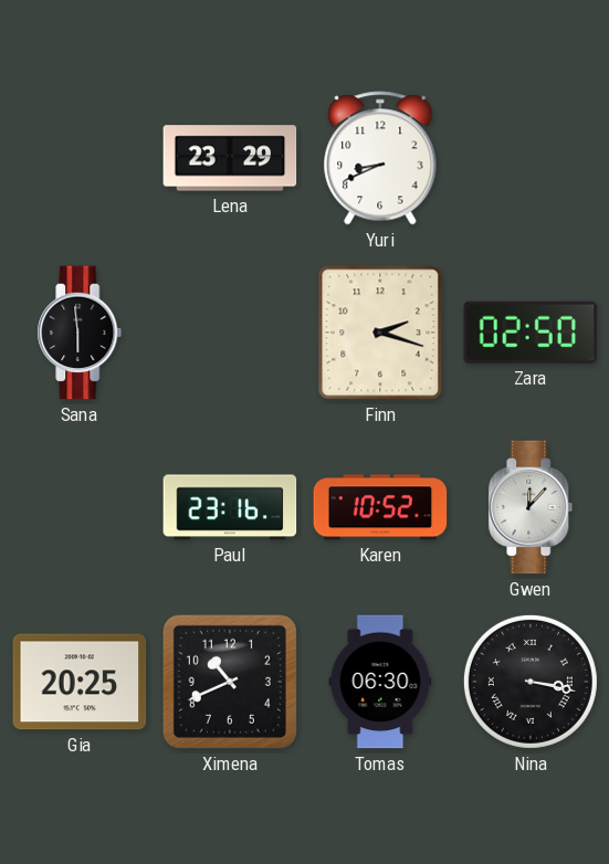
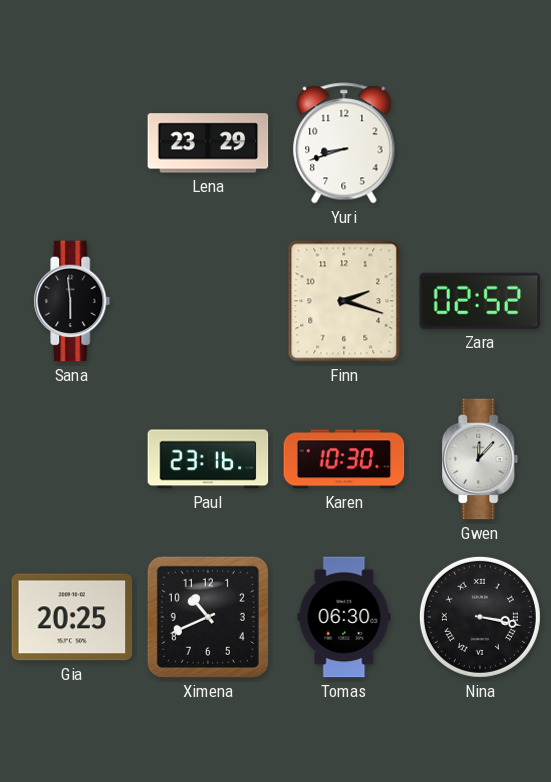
Yuri: 8:41 -> 8:42
Zara: 02:50 -> 02:52
Karen: 10:52 -> 10:30
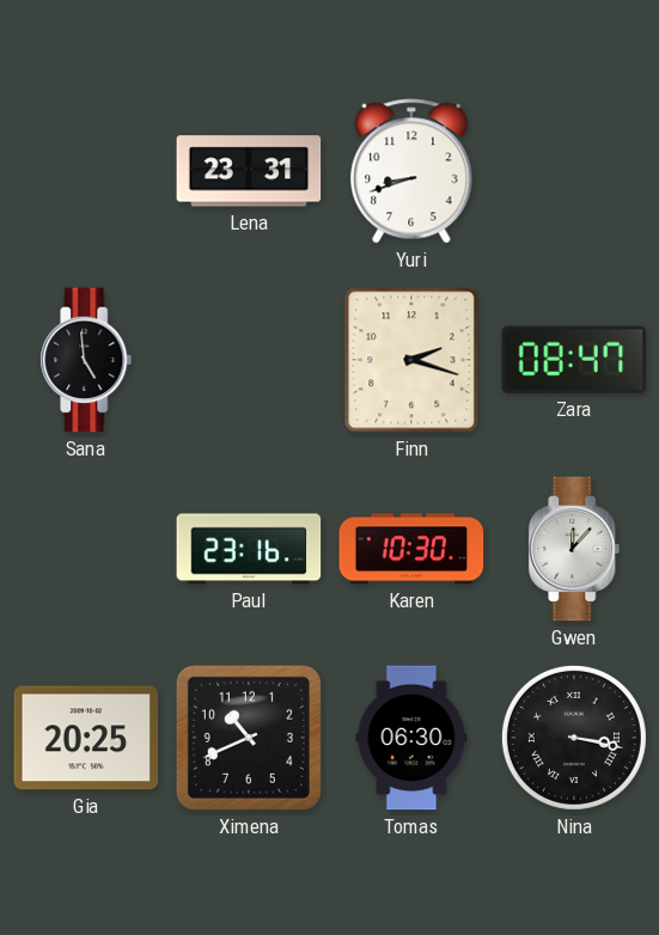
Lena: 23:29 -> 23:31
Sana: 5:59 -> 4:59
Zara: 02:52 -> 08:47
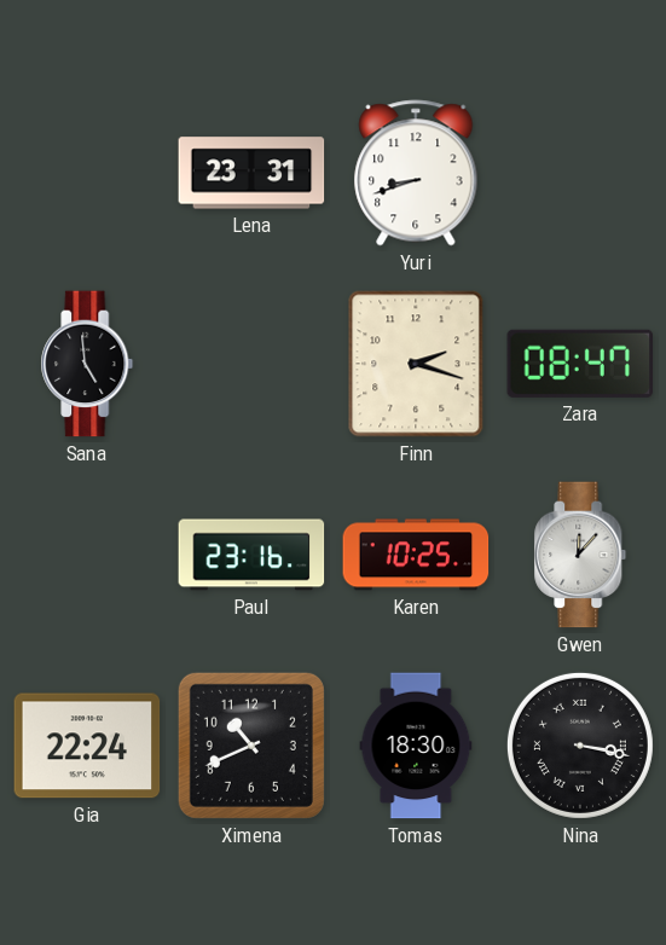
Karen: 10:30 -> 10:25
Gia: 20:25 -> 22:24
Tomas: 06:30 -> 18:30
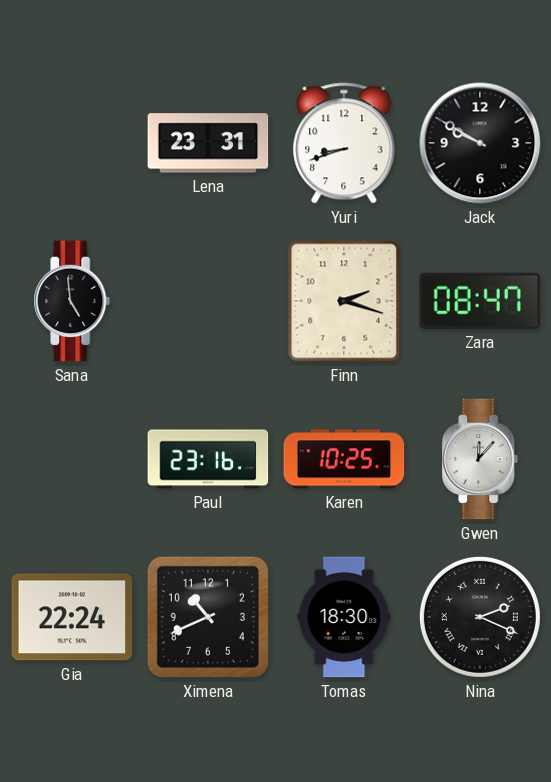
Jack: none -> 9:50
Nina: 3:17 -> 2:19
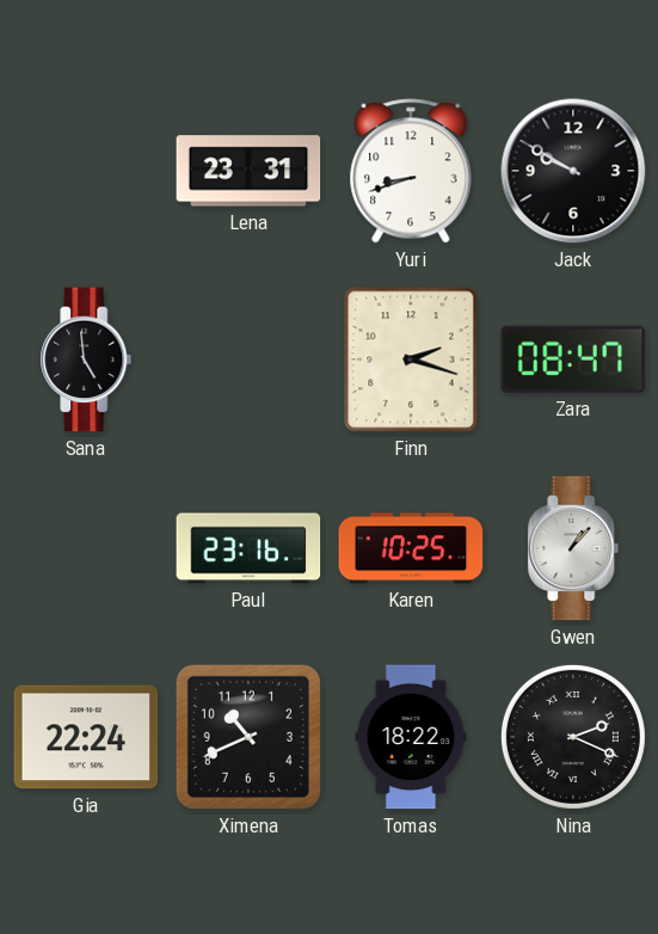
Gwen: 12:07 -> 1:07
Tomas: 18:30 -> 18:22
